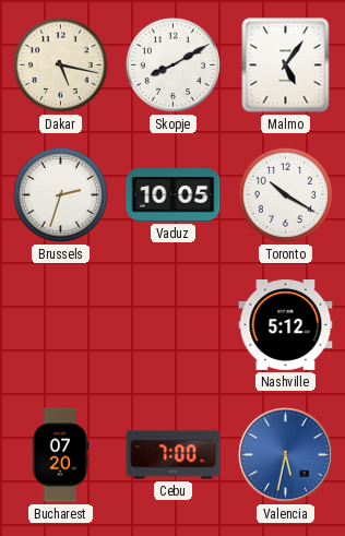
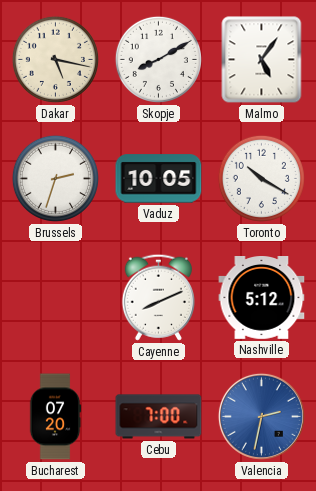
Cayenne: none -> 8:11
Valencia: 5:32 -> 2:32
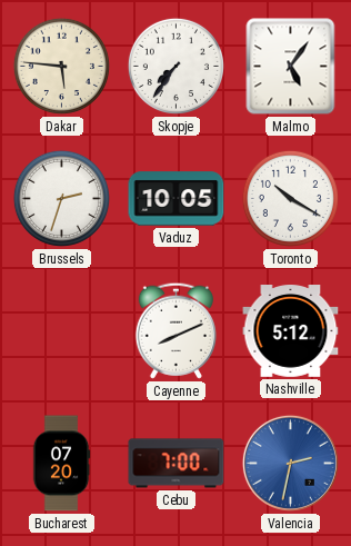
Dakar: 5:17 -> 5:46
Skopje: 8:10 -> 7:36
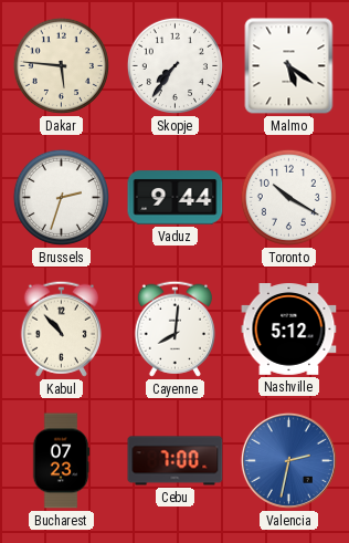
Malmo: 5:06 -> 5:21
Vaduz: 10:05 -> 9:44
Kabul: none -> 10:53
Cayenne: 8:11 -> 8:01
Bucharest: 07:20 -> 07:23
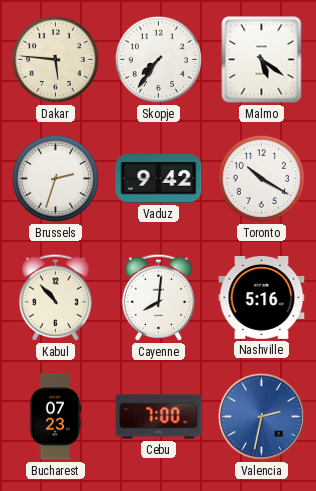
Vaduz: 9:44 -> 9:42
Nashville: 5:12 -> 5:16
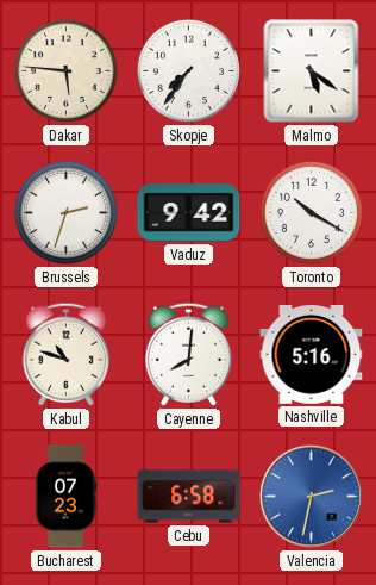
Kabul: 10:53 -> 10:48
Cebu: 7:00 -> 6:58
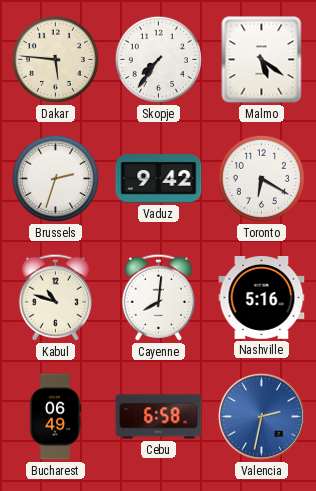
Toronto: 10:20 -> 6:20
Bucharest: 07:23 -> 06:49
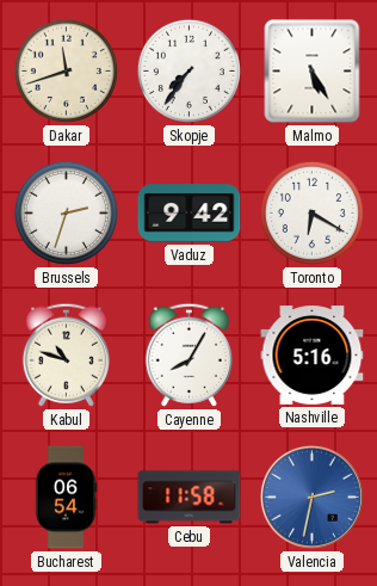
Dakar: 5:46 -> 11:42
Malmo: 5:21 -> 5:25
Cayenne: 8:01 -> 8:05
Bucharest: 06:49 -> 06:54
Cebu: 6:58 -> 11:58
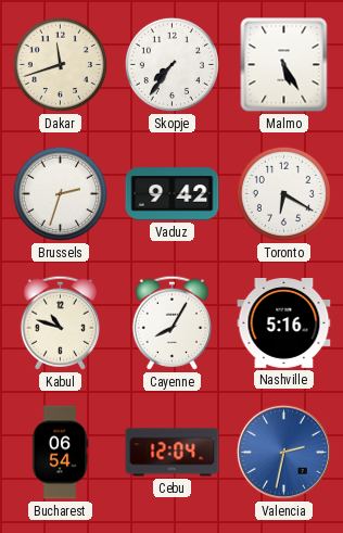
Cebu: 11:58 -> 12:04
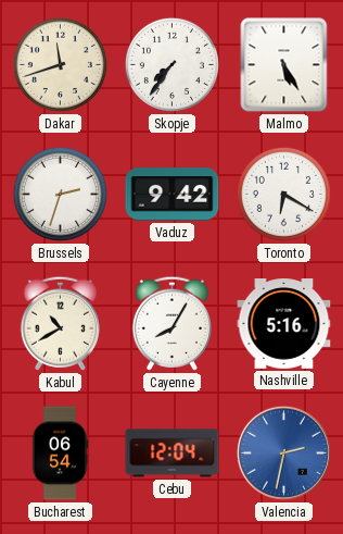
Kabul: 10:48 -> 10:40
